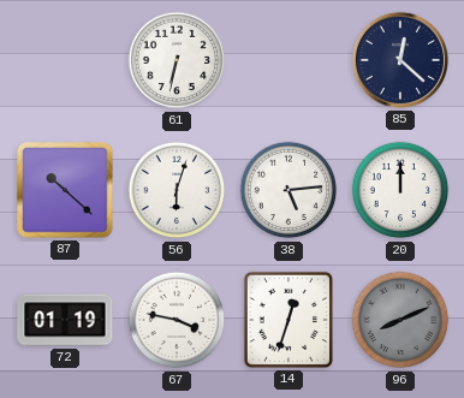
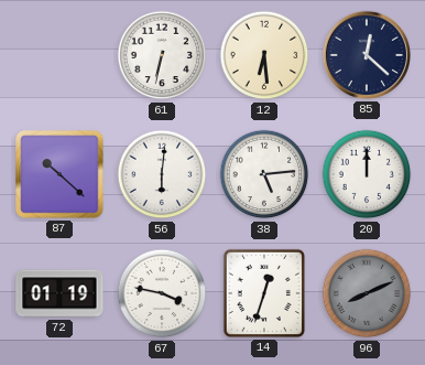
12: none -> 6:29
56: 6:03 -> 6:01
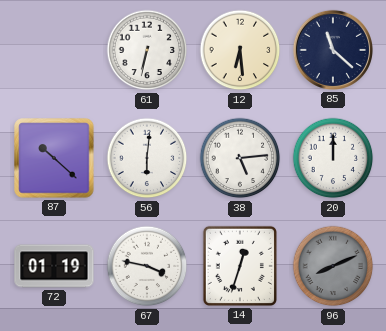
85: 12:22 -> 11:22
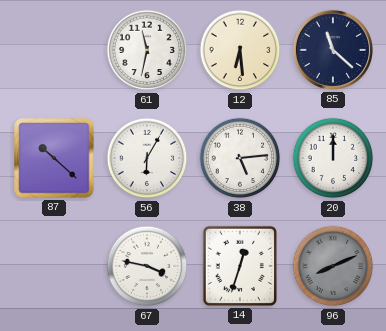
61: 6:32 -> 11:32
56: 6:01 -> 6:05
72: 01:19 -> none
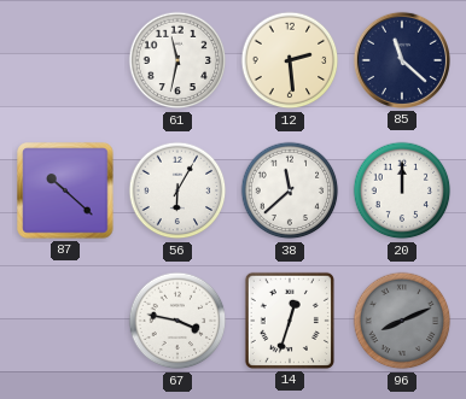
12: 6:29 -> 2:29
38: 5:14 -> 11:38
